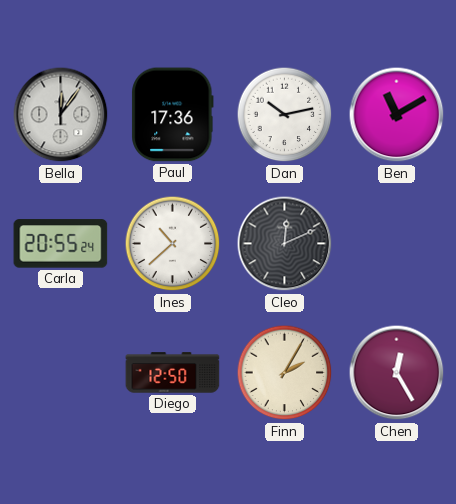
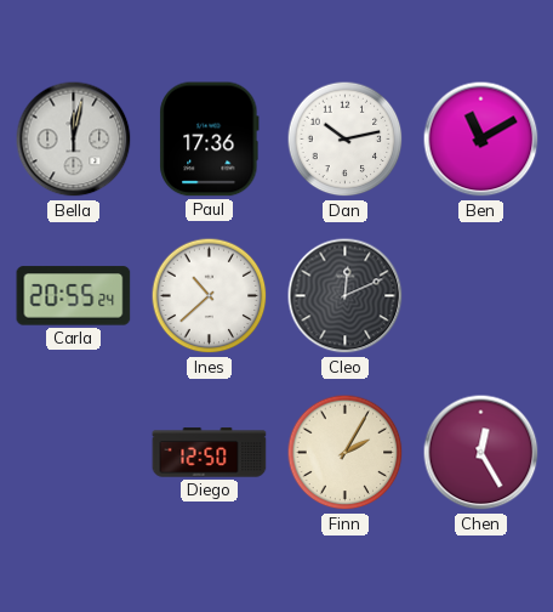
Bella: 12:06 -> 12:02
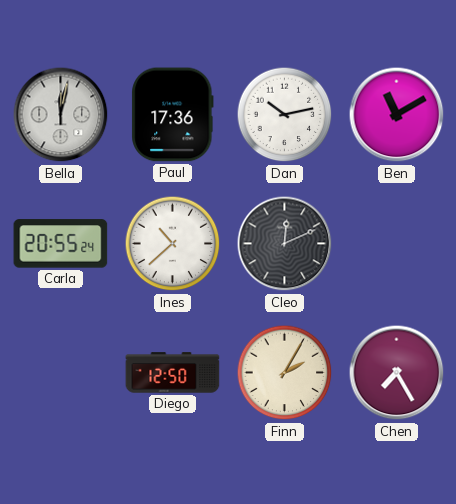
Chen: 12:25 -> 7:25
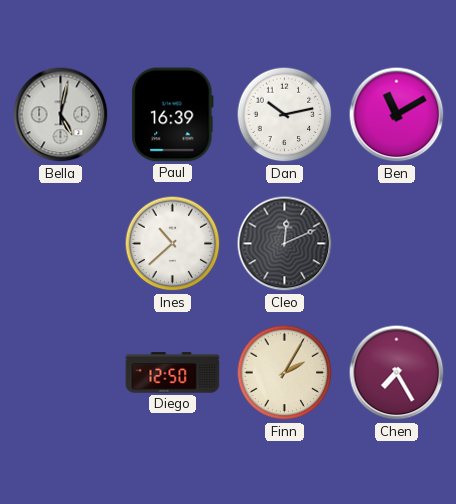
Bella: 12:02 -> 5:02
Paul: 17:36 -> 16:39
Carla: 20:55 -> none
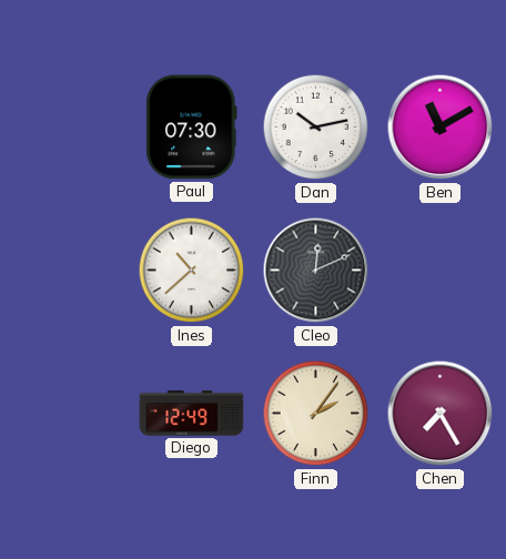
Bella: 5:02 -> none
Paul: 16:39 -> 07:30
Diego: 12:50 -> 12:49
Finn: 2:05 -> 2:06
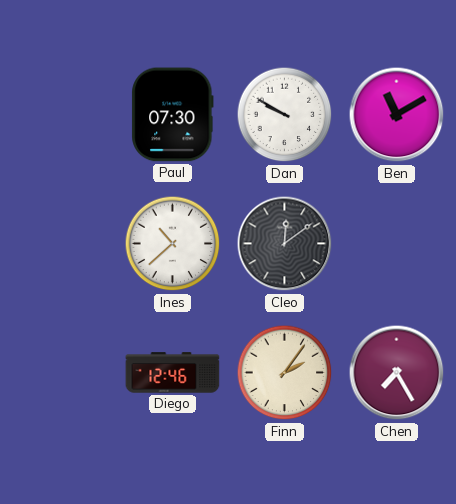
Dan: 10:13 -> 9:50
Cleo: 12:11 -> 12:09
Diego: 12:49 -> 12:46
